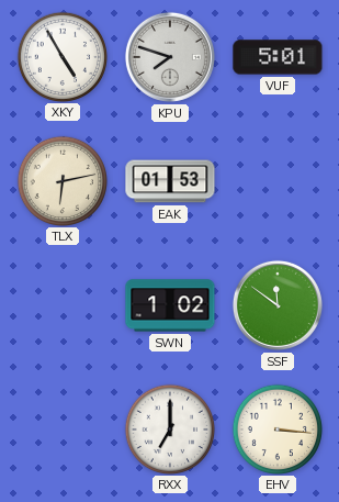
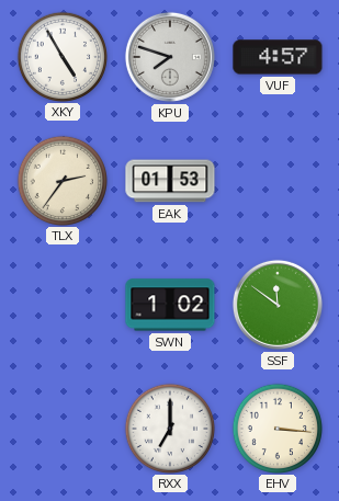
VUF: 5:01 -> 4:57
TLX: 6:13 -> 2:36
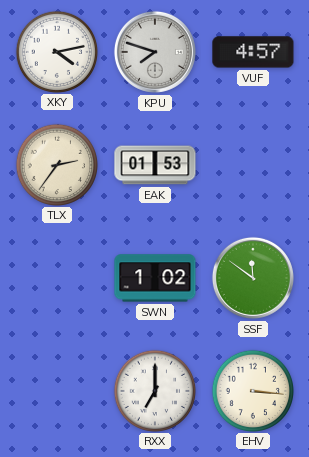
XKY: 4:55 -> 4:13
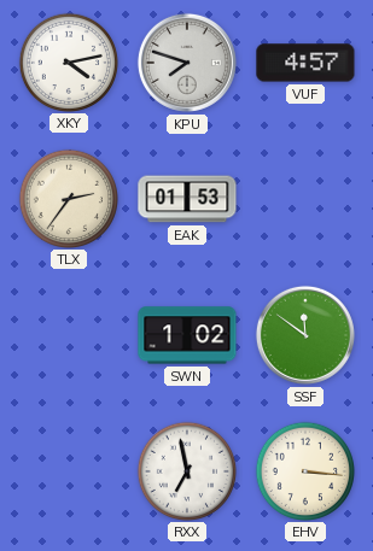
RXX: 7:00 -> 6:58
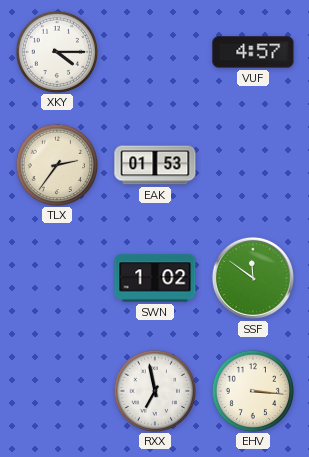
XKY: 4:13 -> 4:15
KPU: 7:48 -> none
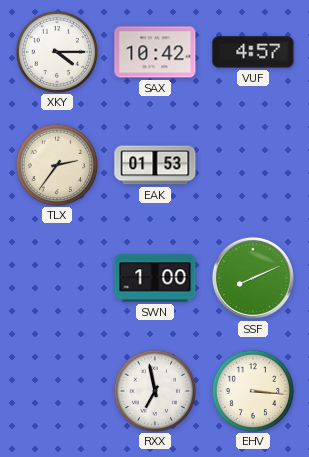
SAX: none -> 10:42
SWN: 1:02 -> 1:00
SSF: 11:51 -> 8:11
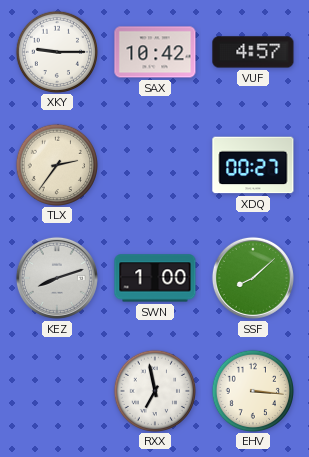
XKY: 4:15 -> 9:15
EAK: 01:53 -> none
XDQ: none -> 00:27
KEZ: none -> 8:12
SSF: 8:11 -> 8:08
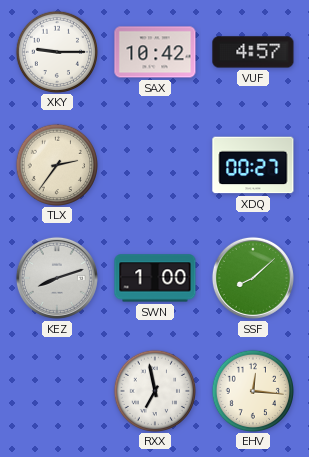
EHV: 3:16 -> 12:16
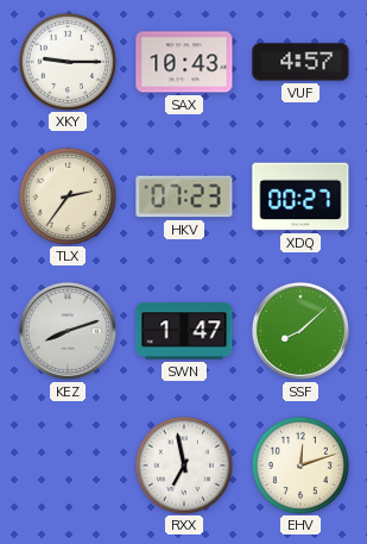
SAX: 10:42 -> 10:43
HKV: none -> 07:23
SWN: 1:00 -> 1:47
EHV: 12:16 -> 12:12
